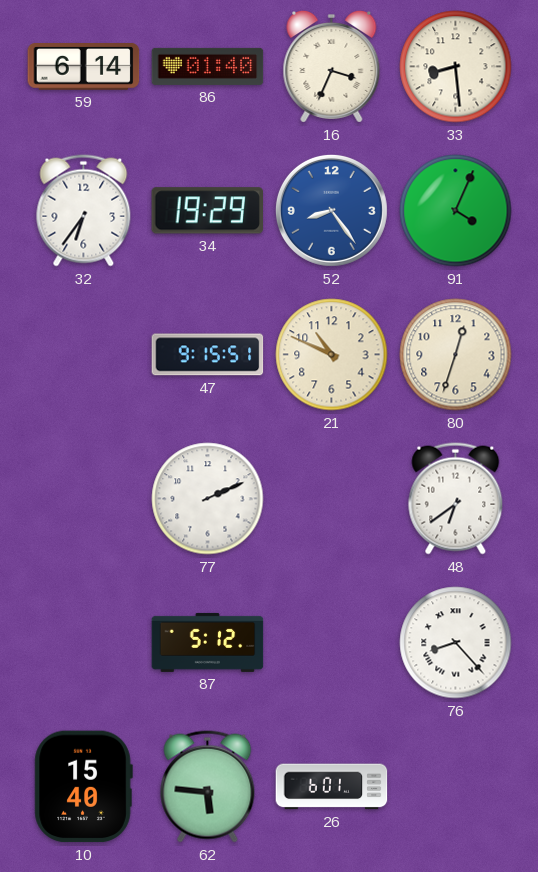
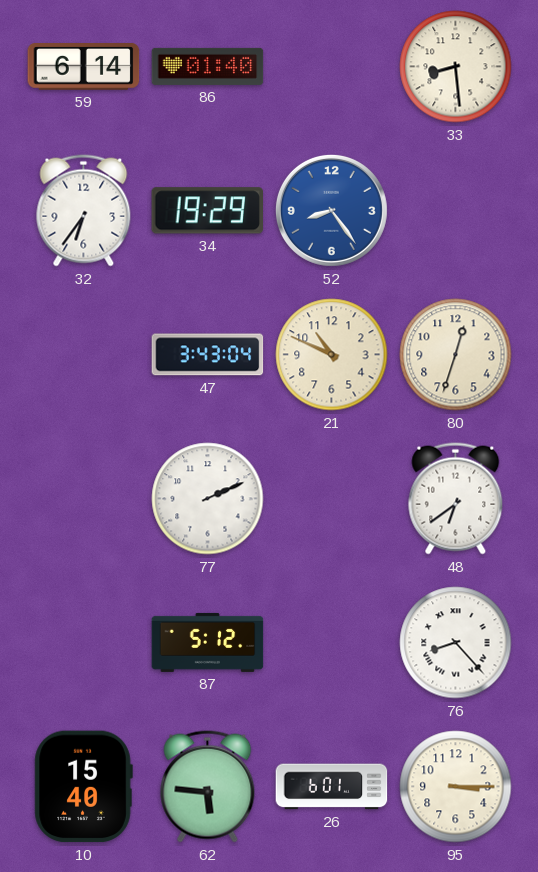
16: 3:34 -> none
91: 4:04 -> none
47: 9:15 -> 3:43
95: none -> 3:15
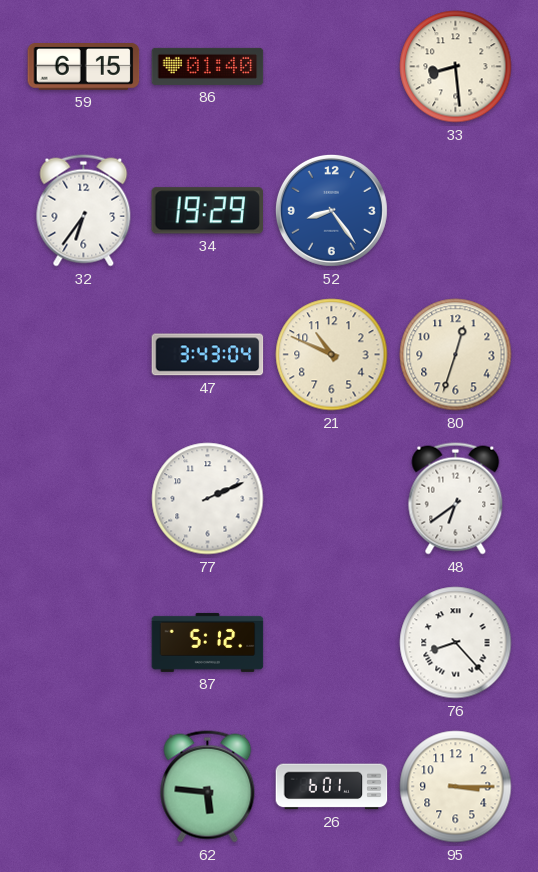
59: 6:14 -> 6:15
10: 15:40 -> none
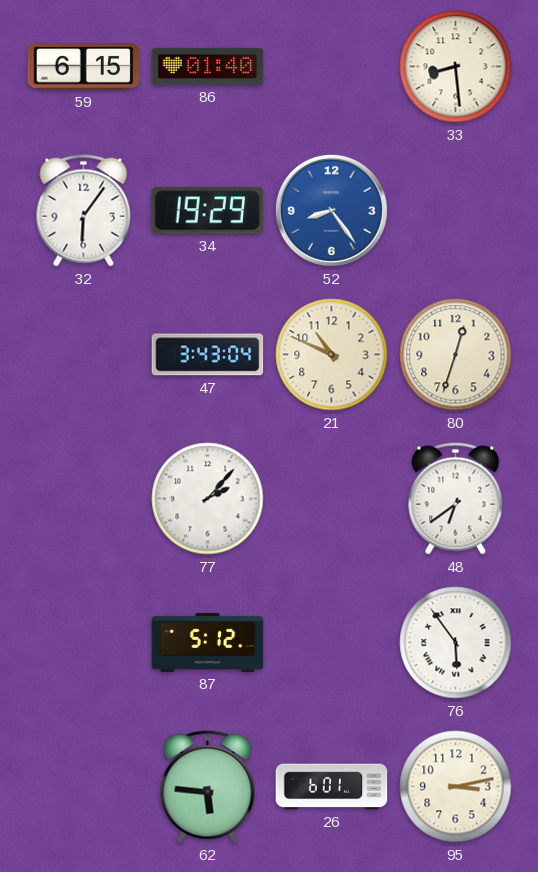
32: 6:36 -> 6:06
77: 2:11 -> 2:07
76: 8:23 -> 5:54
95: 3:15 -> 3:13
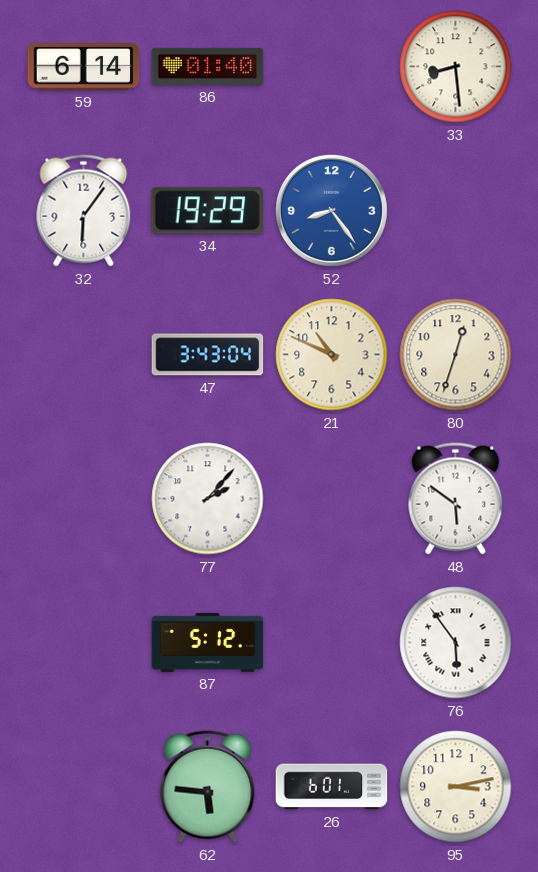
59: 6:15 -> 6:14
48: 6:39 -> 5:51
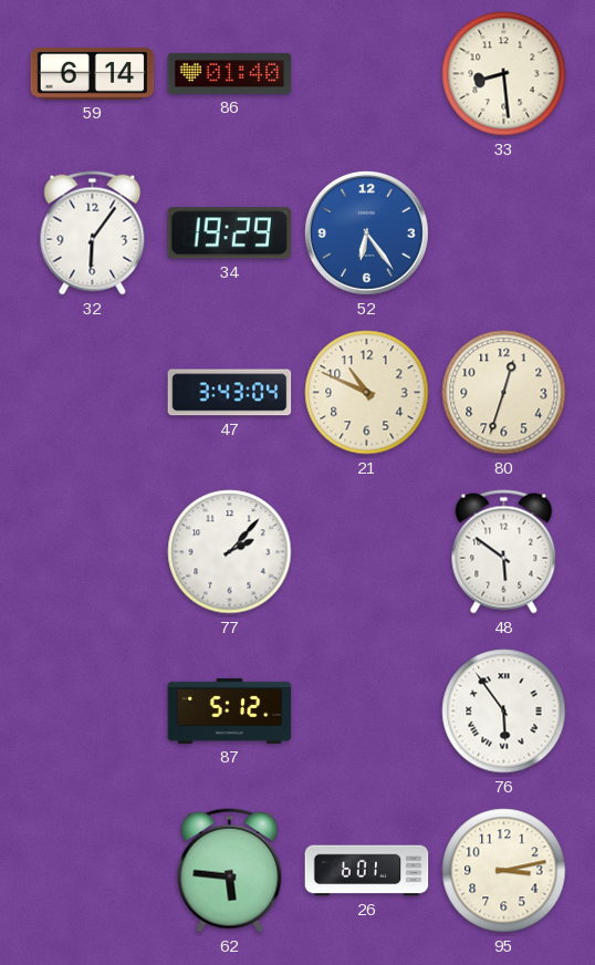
52: 8:24 -> 6:24
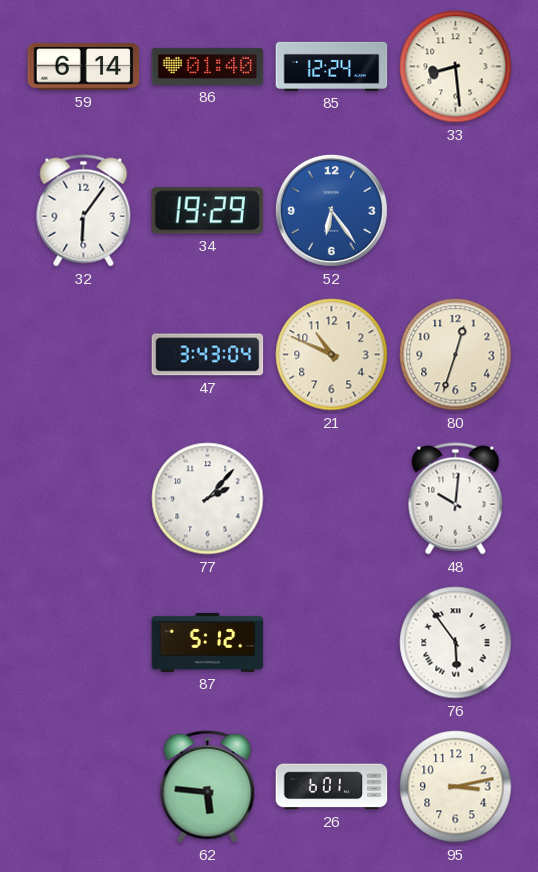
85: none -> 12:24
48: 5:51 -> 10:01
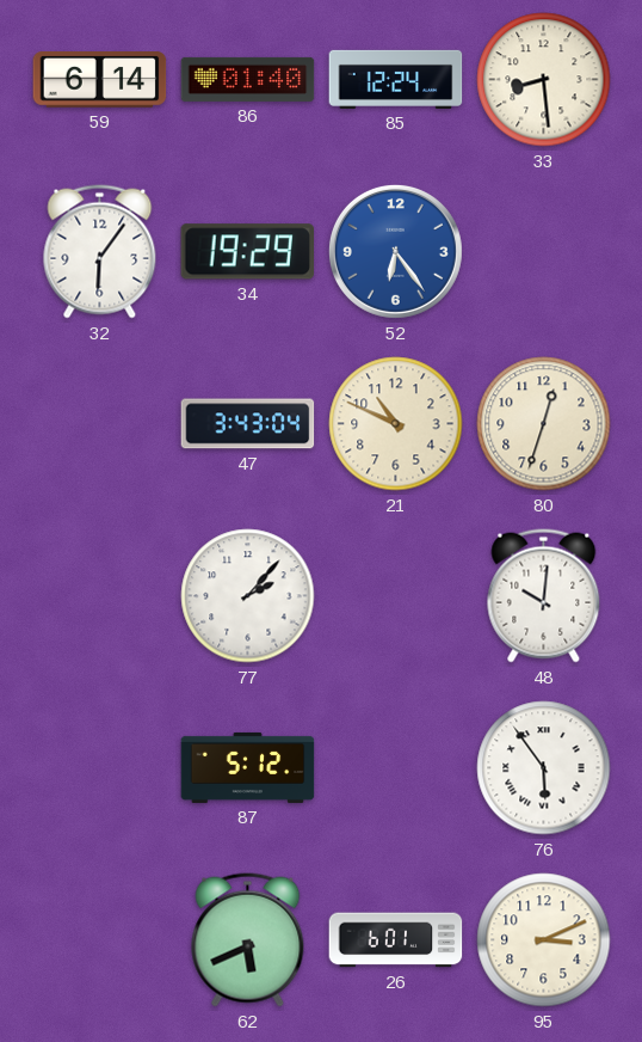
62: 5:46 -> 5:41
95: 3:13 -> 3:11
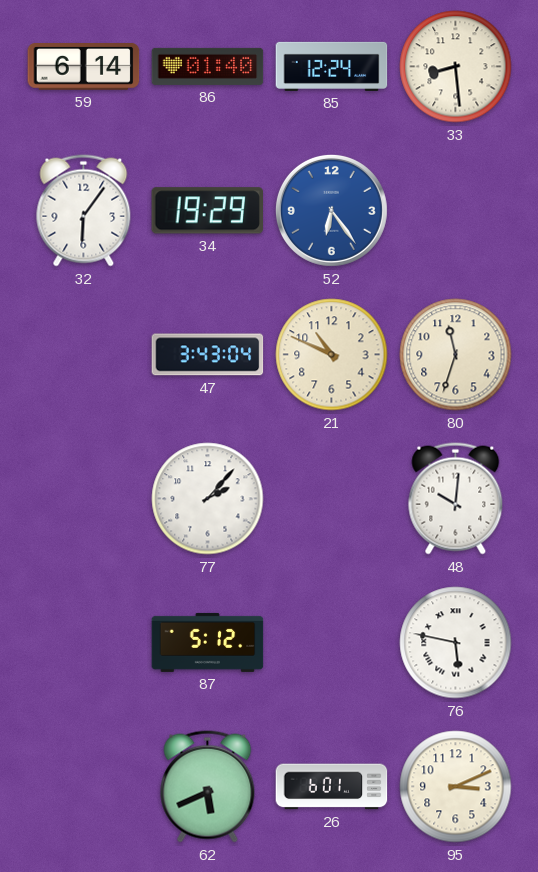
80: 12:33 -> 11:33
76: 5:54 -> 5:47
